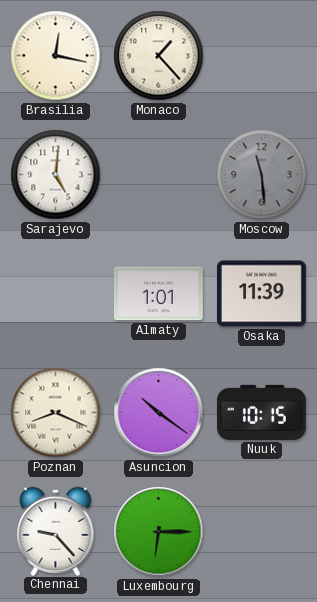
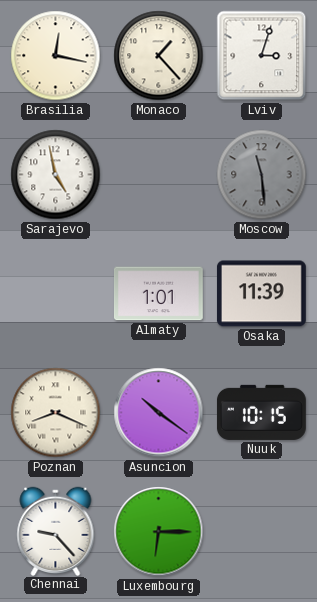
Lviv: none -> 3:03
Sarajevo: 5:01 -> 4:58
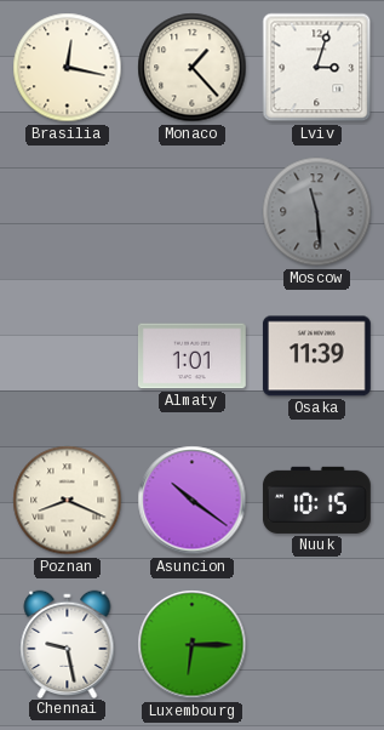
Sarajevo: 4:58 -> none
Chennai: 9:23 -> 9:28
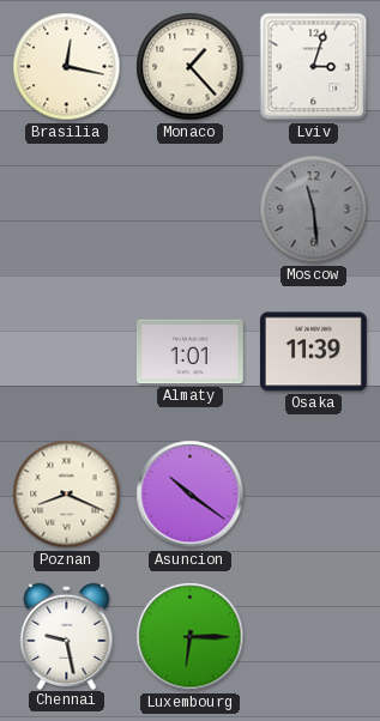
Nuuk: 10:15 -> none
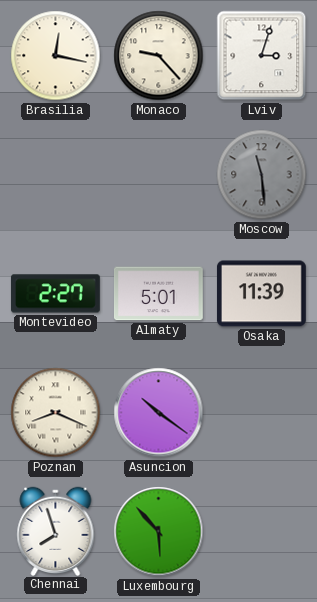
Monaco: 1:23 -> 9:23
Montevideo: none -> 2:27
Almaty: 1:01 -> 5:01
Chennai: 9:28 -> 7:57
Luxembourg: 6:15 -> 5:53
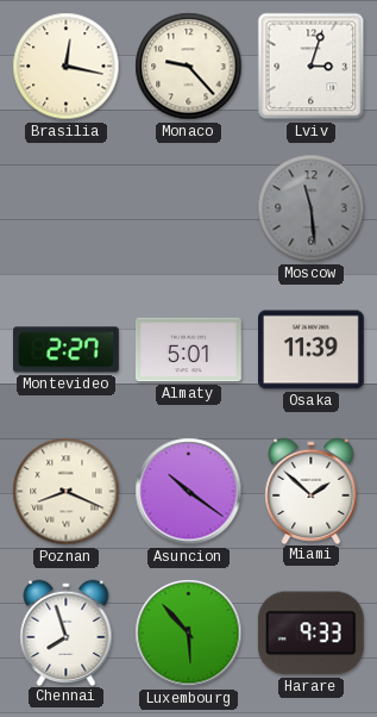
Miami: none -> 1:52
Harare: none -> 9:33
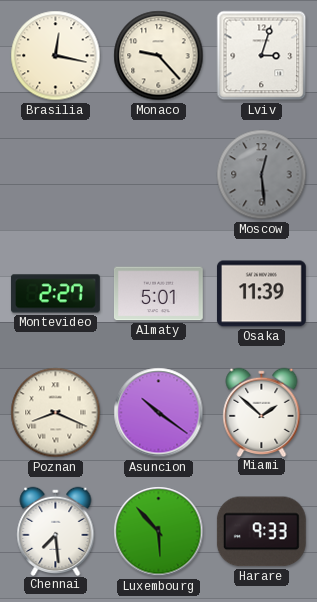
Moscow: 11:29 -> 12:29
Chennai: 7:57 -> 7:29
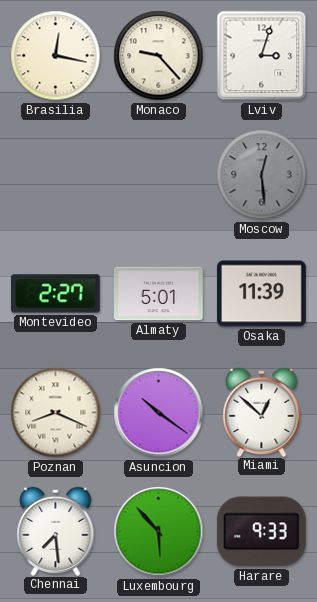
Miami: 1:52 -> 12:52
